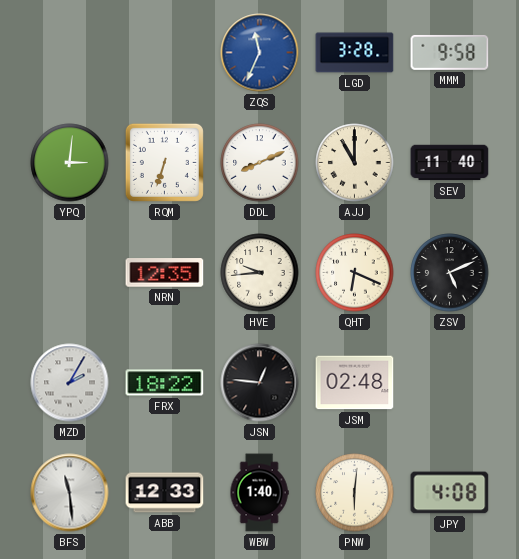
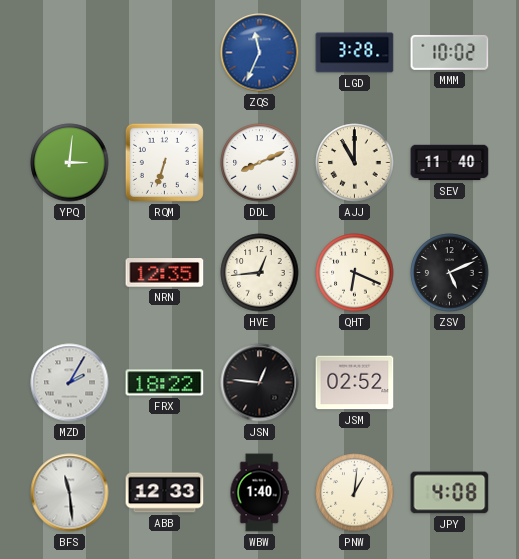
MMM: 9:58 -> 10:02
HVE: 9:44 -> 12:44
JSM: 02:48 -> 02:52
PNW: 6:01 -> 1:01
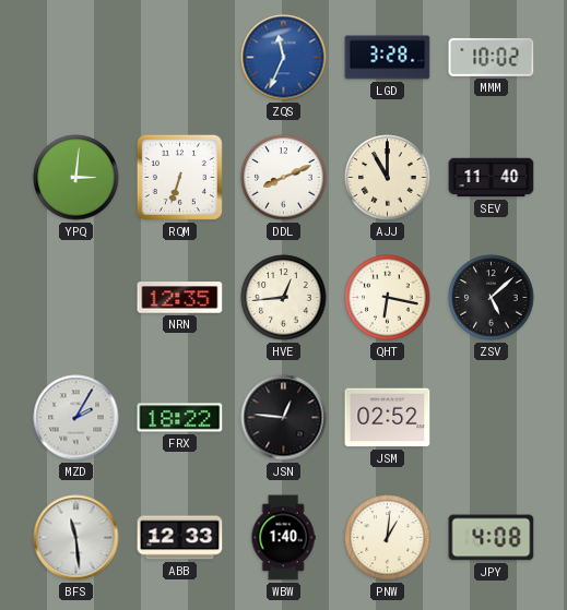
QHT: 6:19 -> 6:17
ZSV: 5:11 -> 5:08
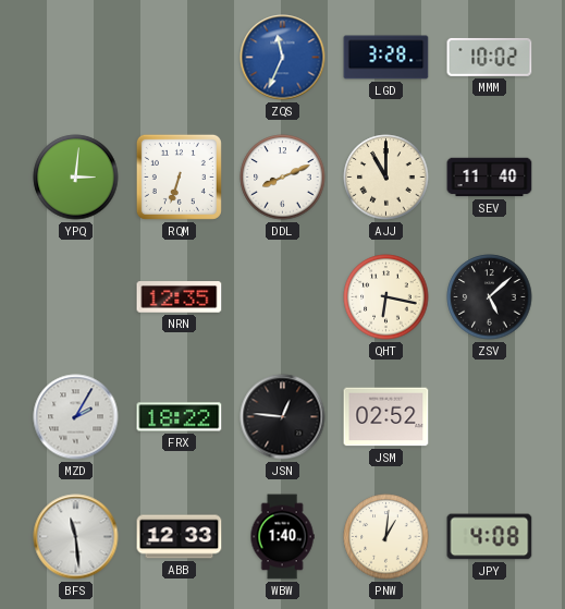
HVE: 12:44 -> none
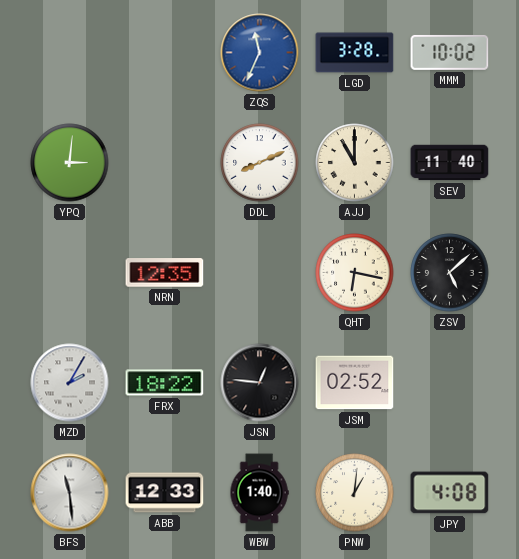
RQM: 6:33 -> none
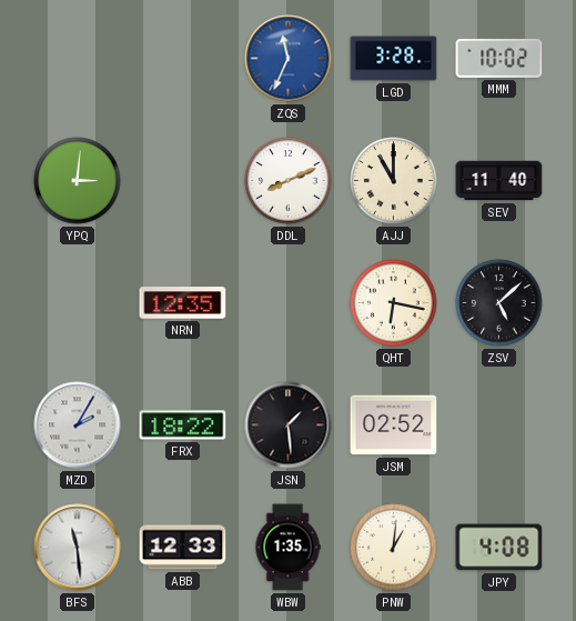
JSN: 12:46 -> 1:29
WBW: 1:40 -> 1:35
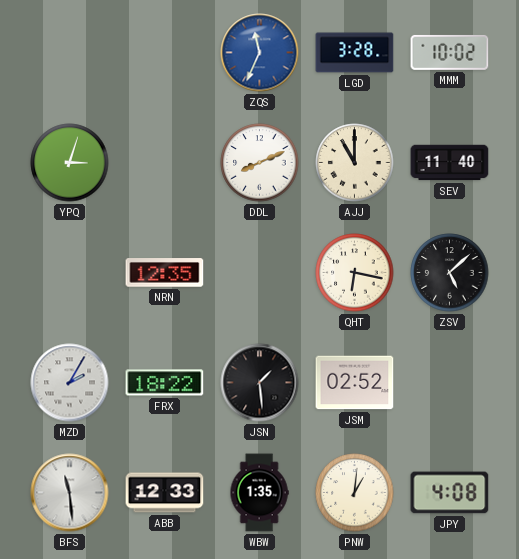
YPQ: 3:01 -> 3:03
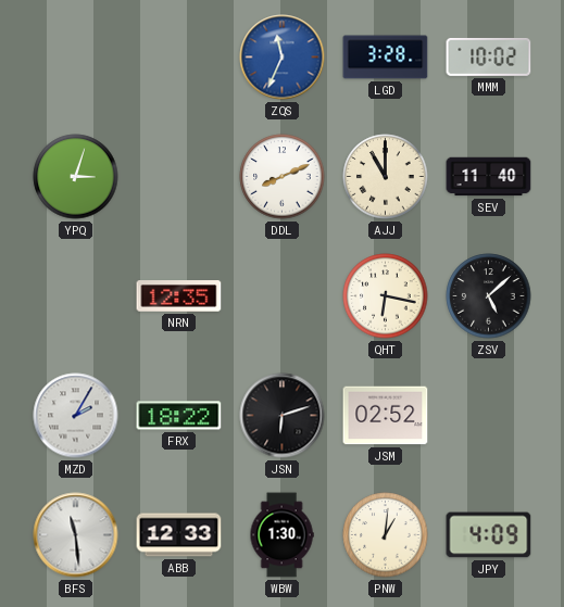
JSN: 1:29 -> 6:12
WBW: 1:35 -> 1:30
JPY: 4:08 -> 4:09
